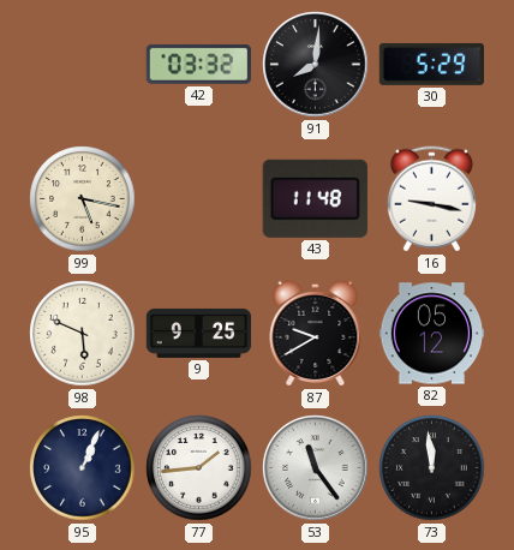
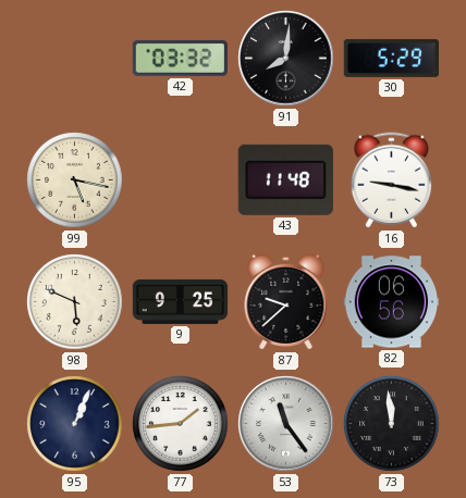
87: 9:40 -> 9:38
82: 05:12 -> 06:56
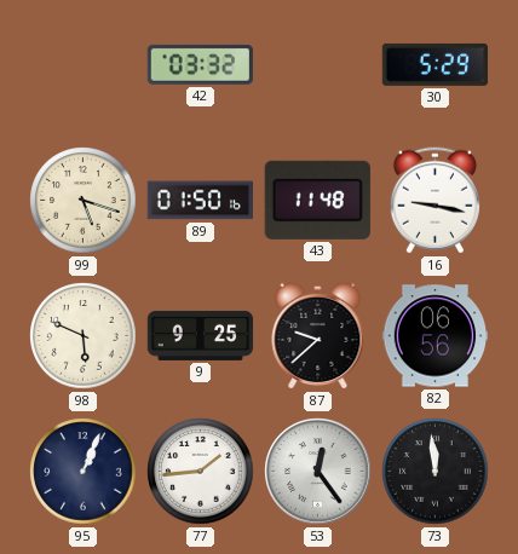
91: 8:01 -> none
99: 5:17 -> 5:18
89: none -> 01:50
53: 11:24 -> 12:24
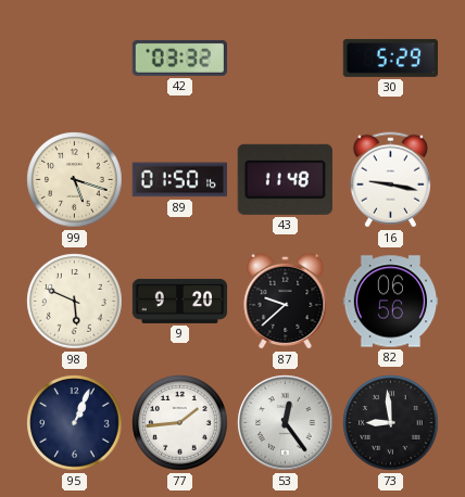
9: 9:25 -> 9:20
73: 11:59 -> 8:59
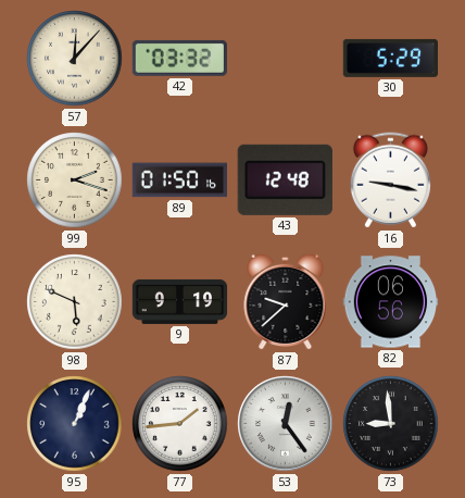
57: none -> 12:07
99: 5:18 -> 2:18
43: 11:48 -> 12:48
9: 9:20 -> 9:19
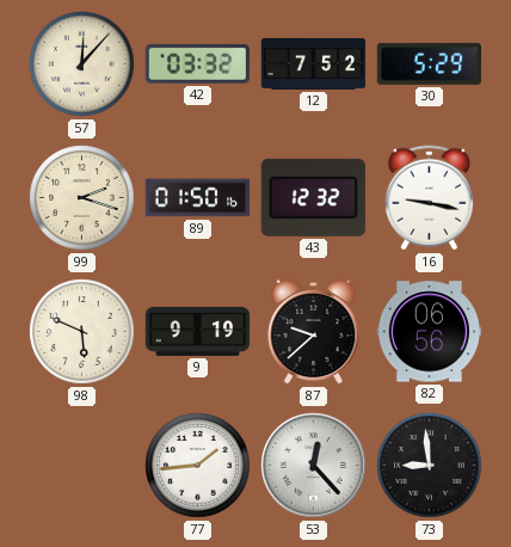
12: none -> 7:52
43: 12:48 -> 12:32
95: 1:04 -> none
53: 12:24 -> 12:23
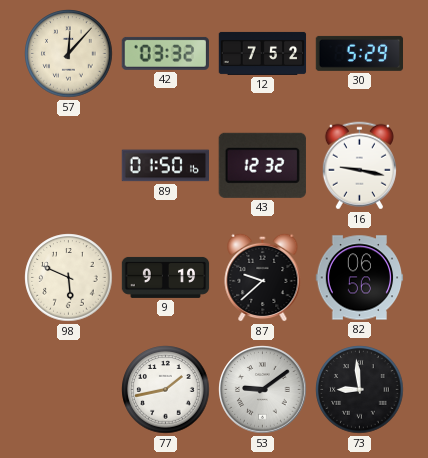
99: 2:18 -> none
77: 1:44 -> 1:43
53: 12:23 -> 9:09
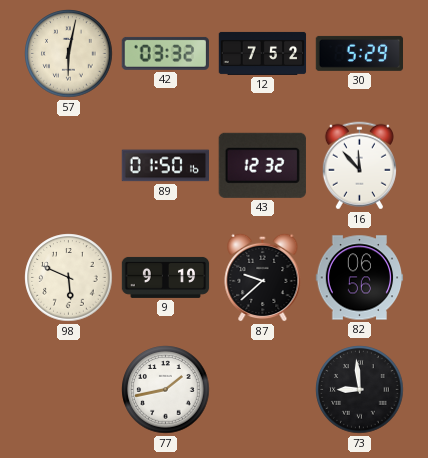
57: 12:07 -> 6:02
16: 9:17 -> 11:53
53: 9:09 -> none
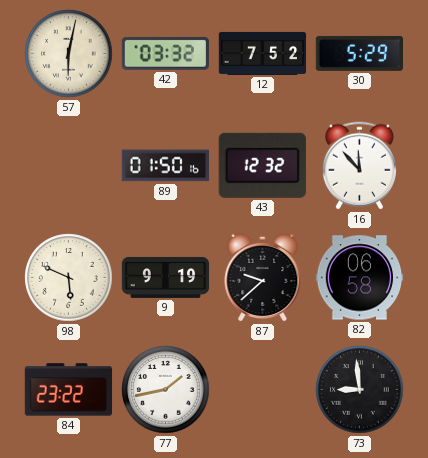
82: 06:56 -> 06:58
84: none -> 23:22
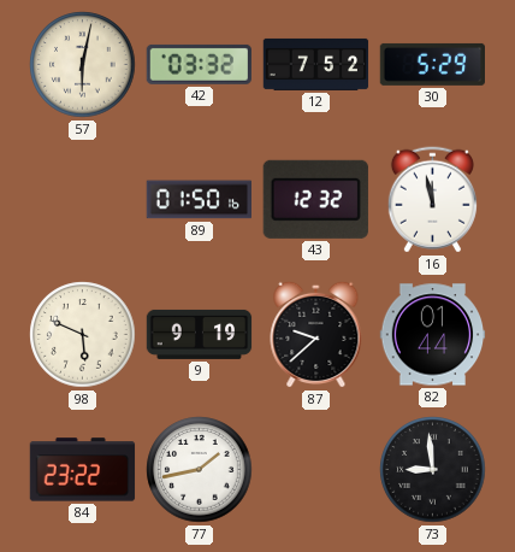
16: 11:53 -> 11:58
82: 06:58 -> 01:44
